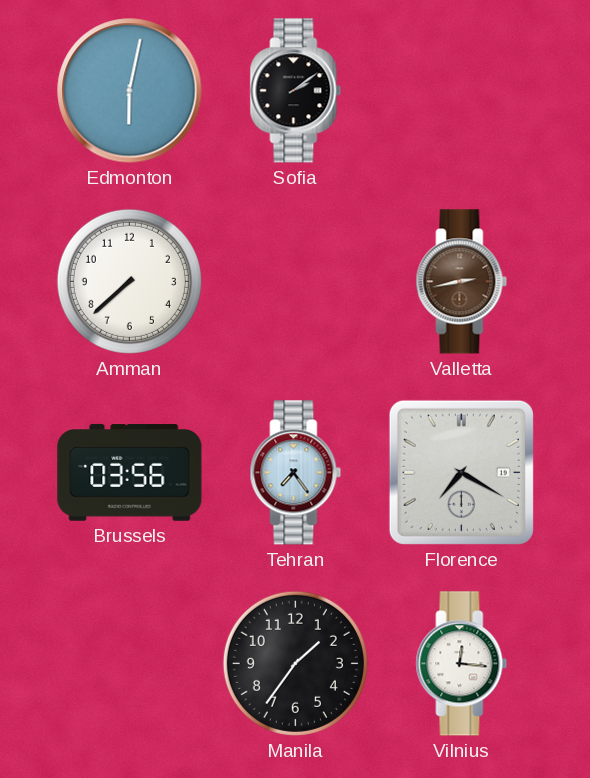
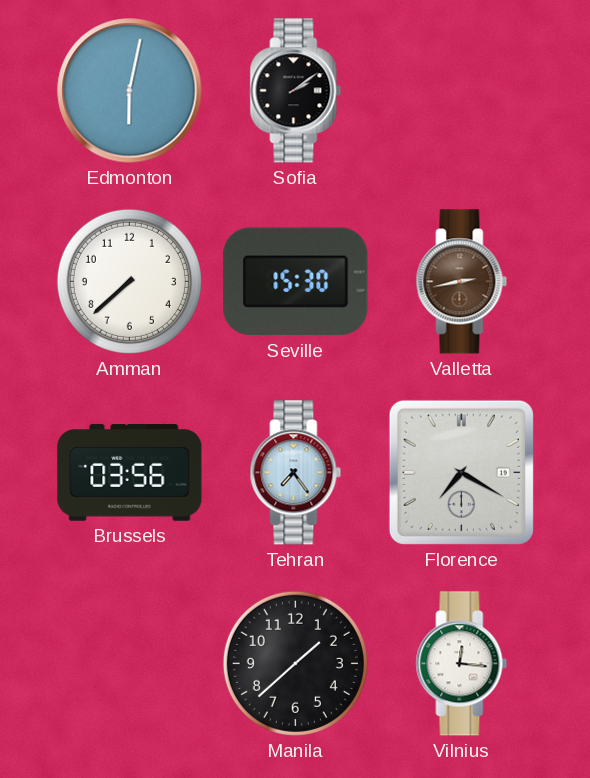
Seville: none -> 15:30
Manila: 1:36 -> 1:38
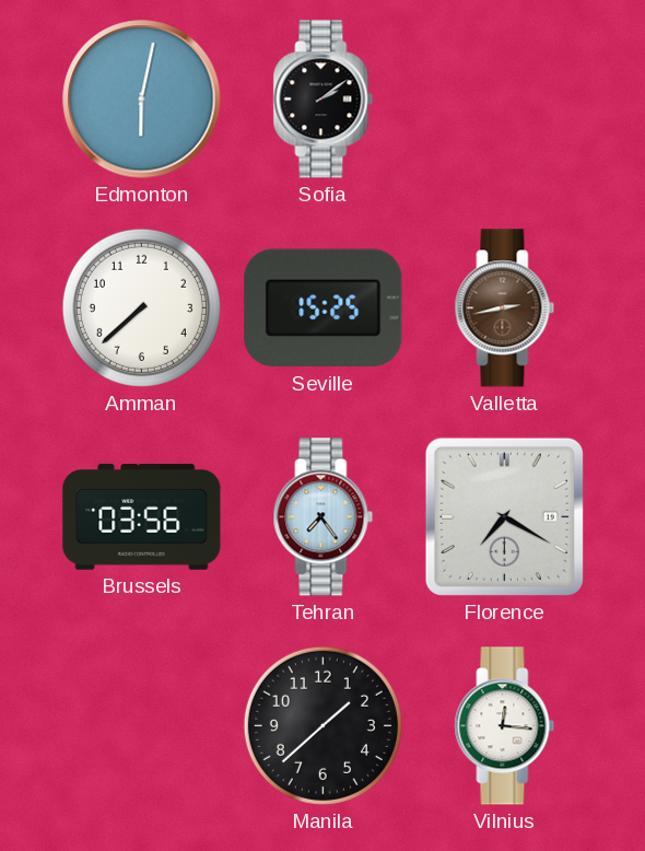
Seville: 15:30 -> 15:25
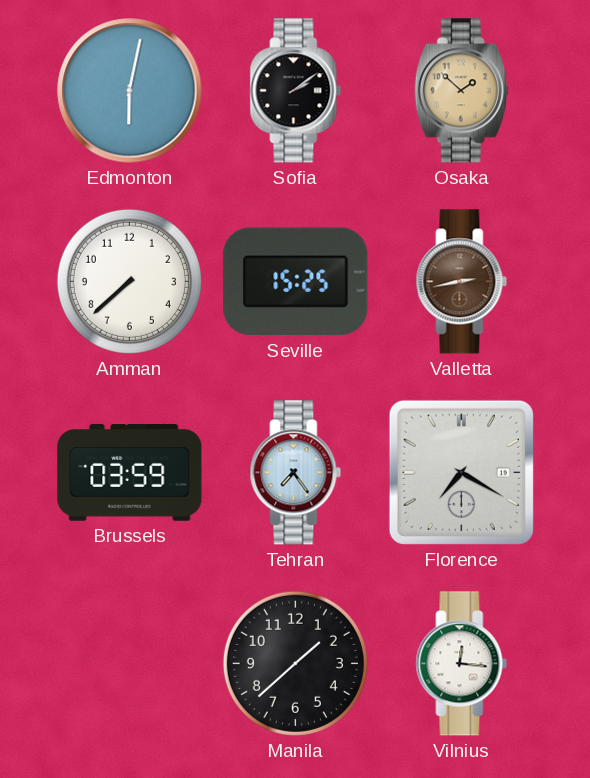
Osaka: none -> 1:52
Brussels: 03:56 -> 03:59
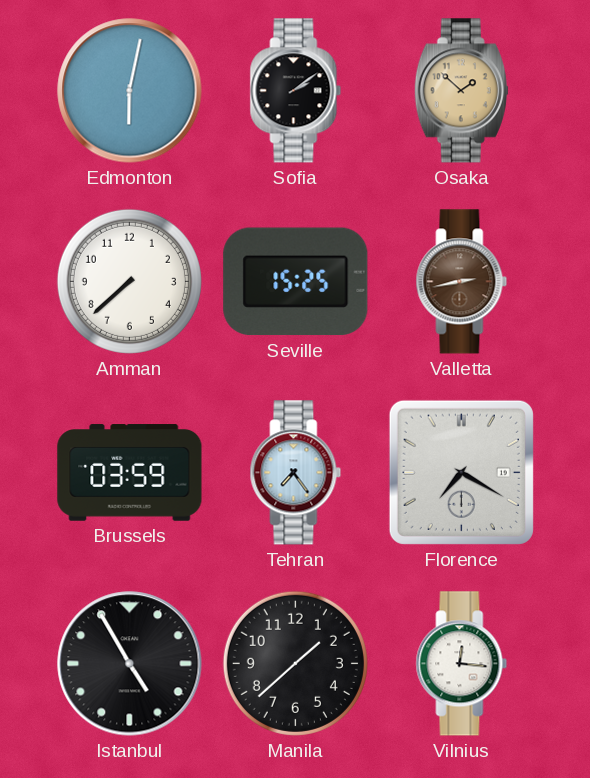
Istanbul: none -> 4:55
